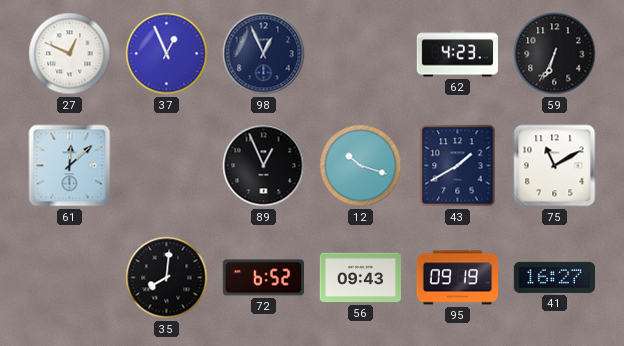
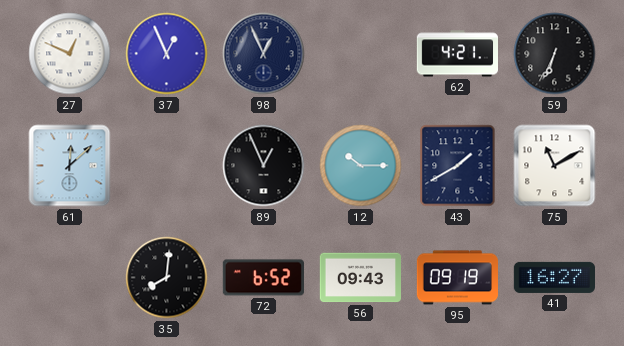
62: 4:23 -> 4:21
12: 10:18 -> 10:15
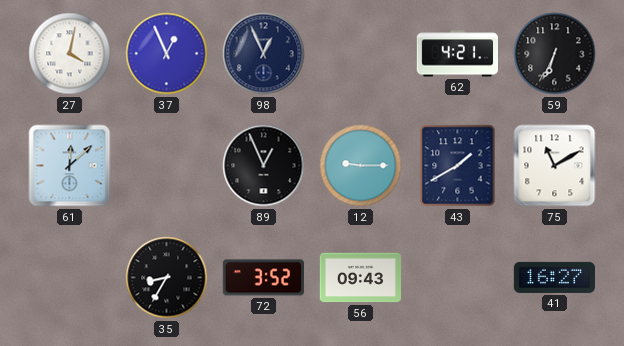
27: 12:49 -> 4:02
12: 10:15 -> 9:15
35: 8:01 -> 8:35
72: 6:52 -> 3:52
95: 09:19 -> none
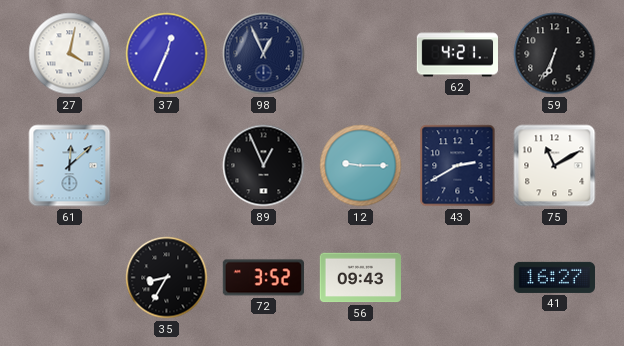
37: 12:56 -> 12:34
43: 1:40 -> 2:40
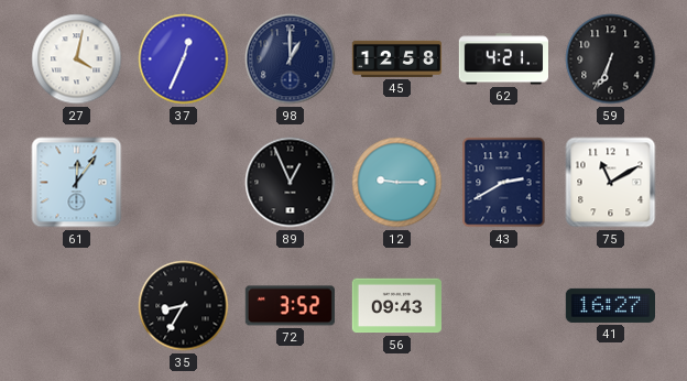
98: 12:56 -> 1:00
45: none -> 12:58
61: 12:08 -> 12:06
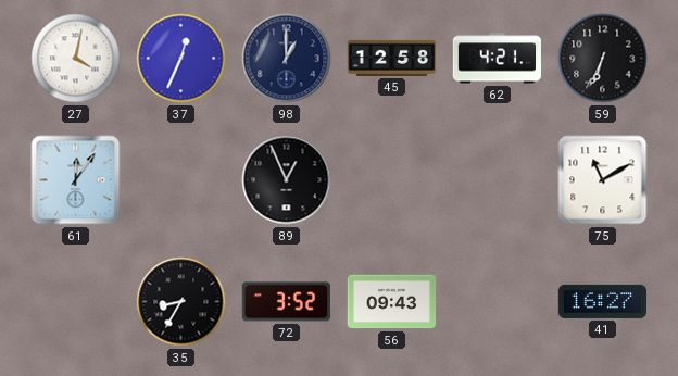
12: 9:15 -> none
43: 2:40 -> none
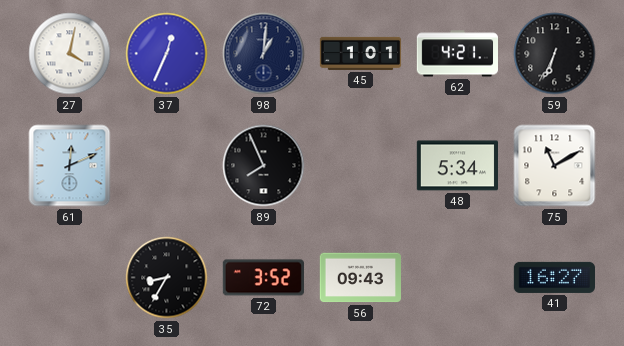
98: 1:00 -> 1:01
45: 12:58 -> 1:01
61: 12:06 -> 12:11
89: 12:56 -> 7:56
48: none -> 5:34
